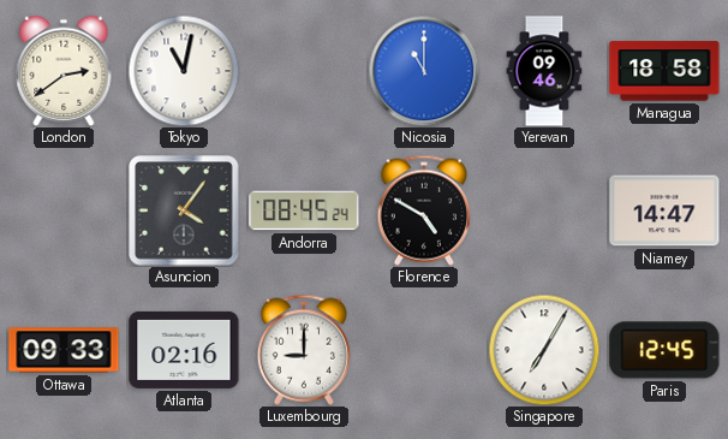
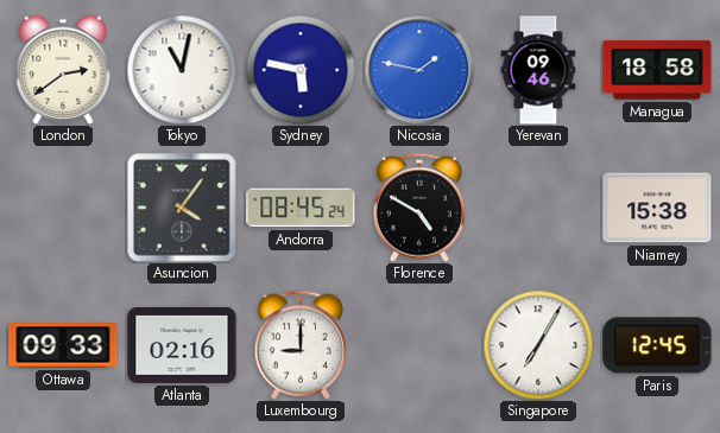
Sydney: none -> 5:47
Nicosia: 11:00 -> 1:47
Niamey: 14:47 -> 15:38
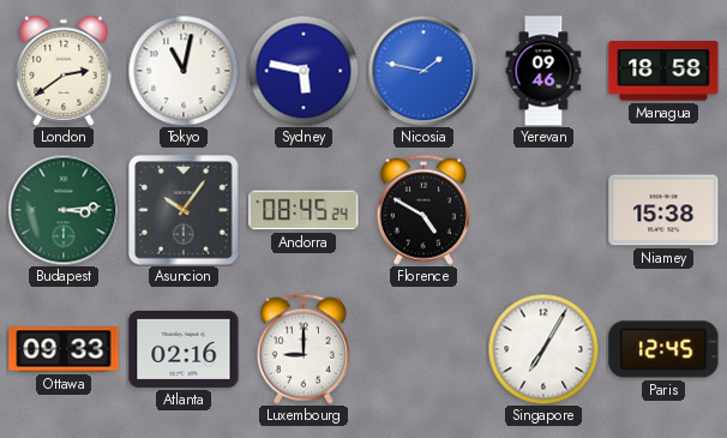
Budapest: none -> 3:14
Asuncion: 4:06 -> 10:06
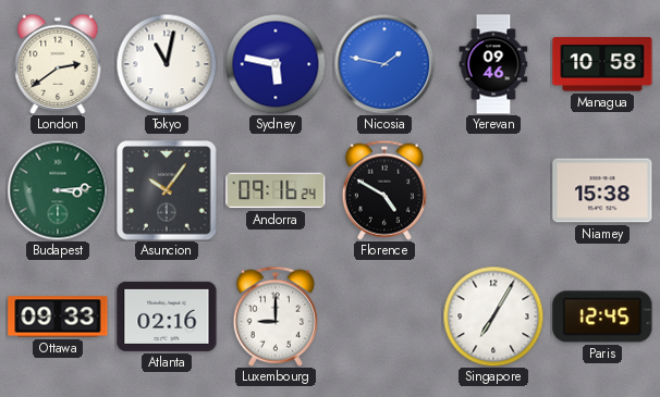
Managua: 18:58 -> 10:58
Andorra: 08:45 -> 09:16
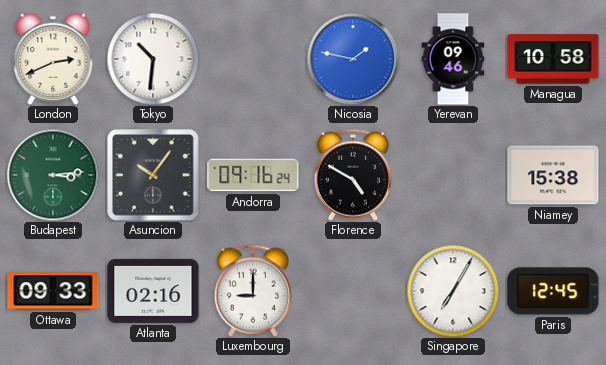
London: 2:39 -> 2:41
Tokyo: 11:02 -> 10:31
Sydney: 5:47 -> none
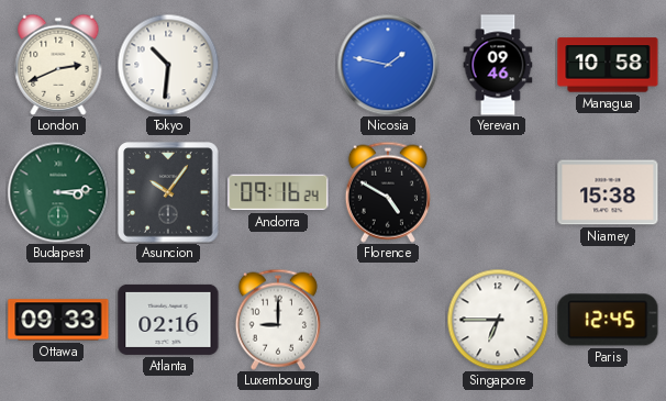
Singapore: 7:05 -> 6:45
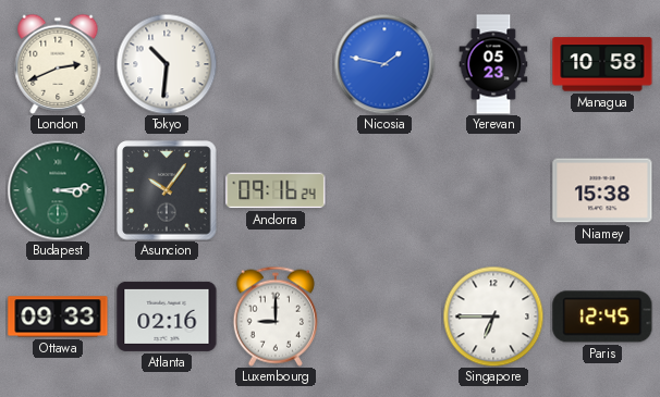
Yerevan: 09:46 -> 05:23
Florence: 4:50 -> none
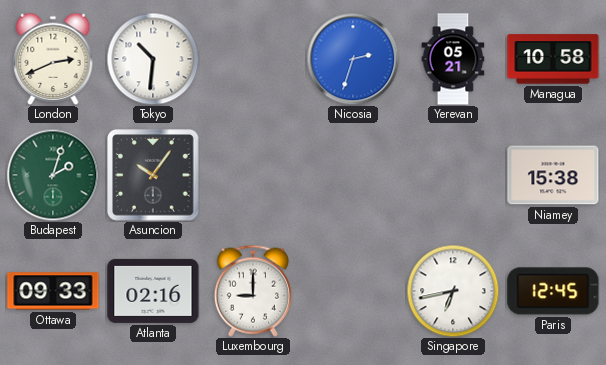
Nicosia: 1:47 -> 2:33
Yerevan: 05:23 -> 05:21
Budapest: 3:14 -> 2:03
Andorra: 09:16 -> none
Singapore: 6:45 -> 6:43
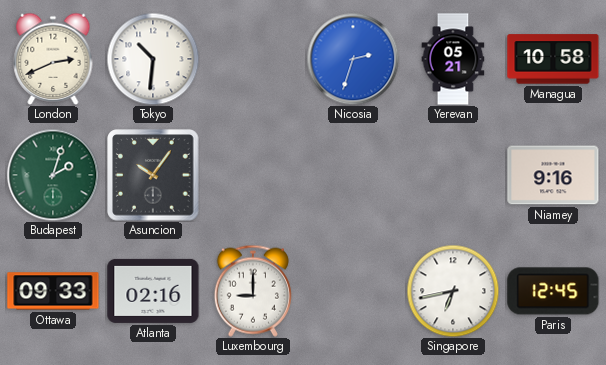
Niamey: 15:38 -> 9:16
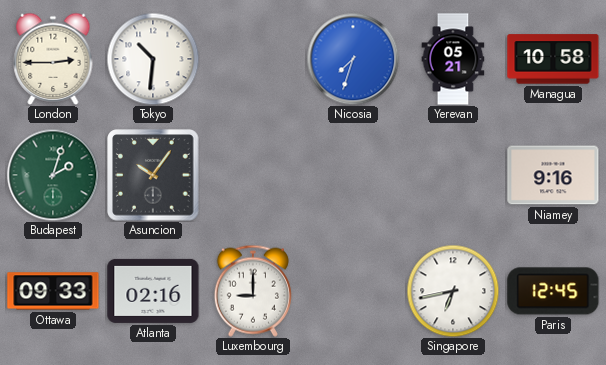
London: 2:41 -> 2:45
Nicosia: 2:33 -> 7:33
